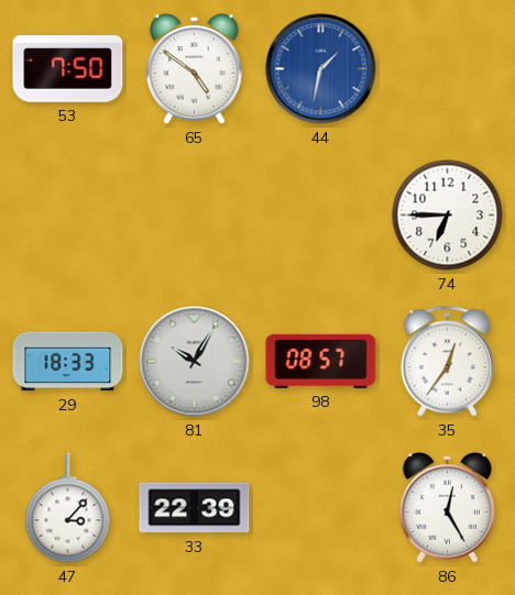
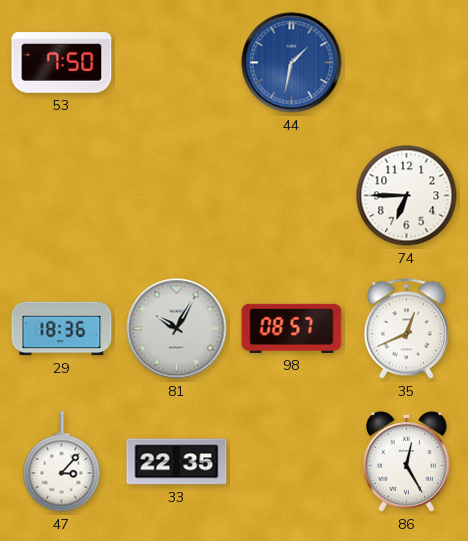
65: 4:51 -> none
29: 18:33 -> 18:36
35: 12:36 -> 12:41
33: 22:39 -> 22:35
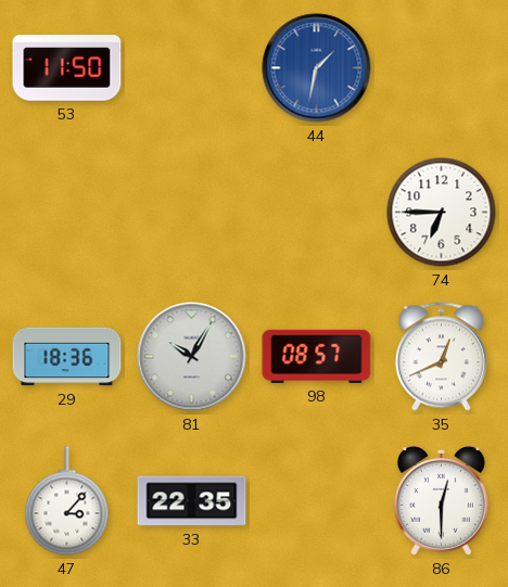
53: 7:50 -> 11:50
86: 12:25 -> 12:30
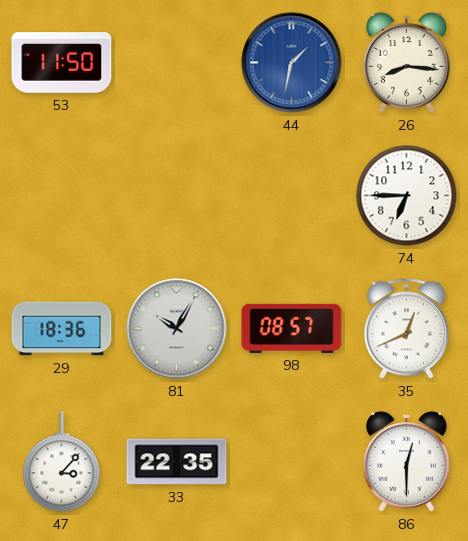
26: none -> 8:16
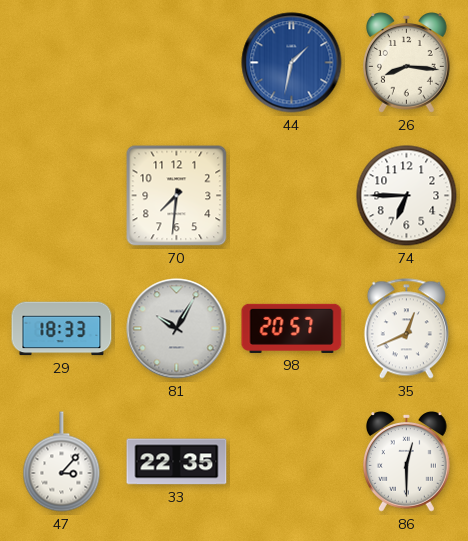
53: 11:50 -> none
70: none -> 7:31
29: 18:36 -> 18:33
98: 08:57 -> 20:57
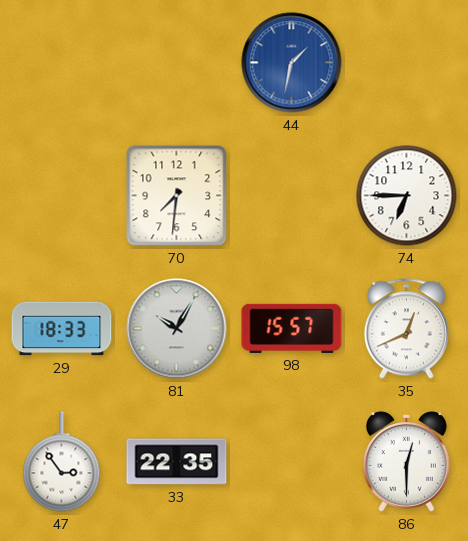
26: 8:16 -> none
98: 20:57 -> 15:57
47: 3:07 -> 2:54
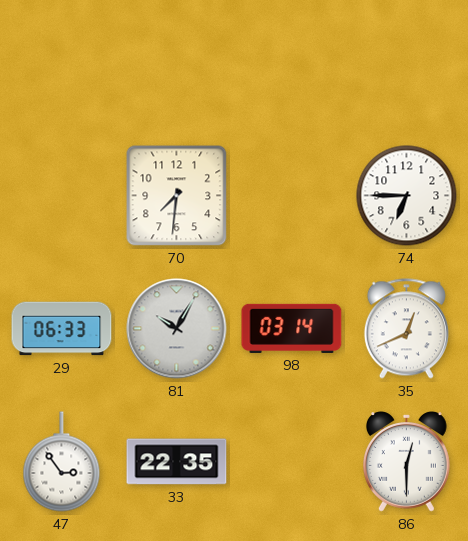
44: 1:32 -> none
29: 18:33 -> 06:33
98: 15:57 -> 03:14
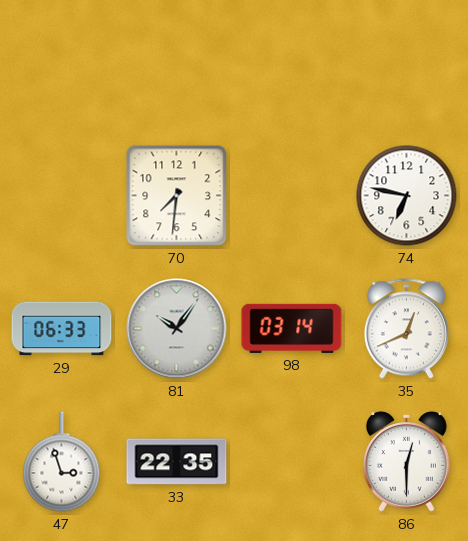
74: 6:45 -> 6:47
81: 10:05 -> 10:06
47: 2:54 -> 2:57
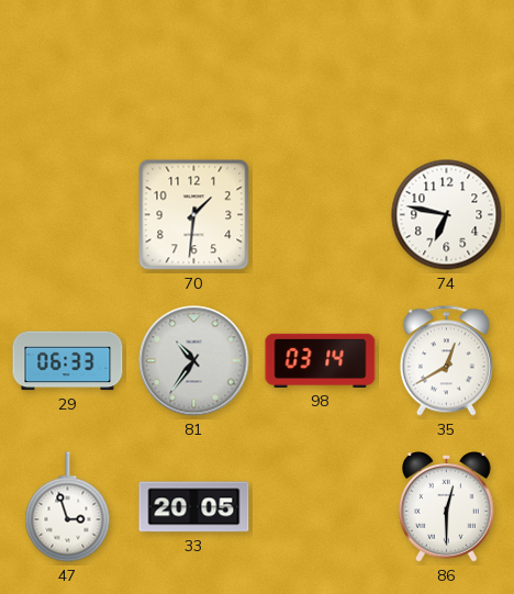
70: 7:31 -> 1:31
81: 10:06 -> 10:36
35: 12:41 -> 12:40
33: 22:35 -> 20:05
